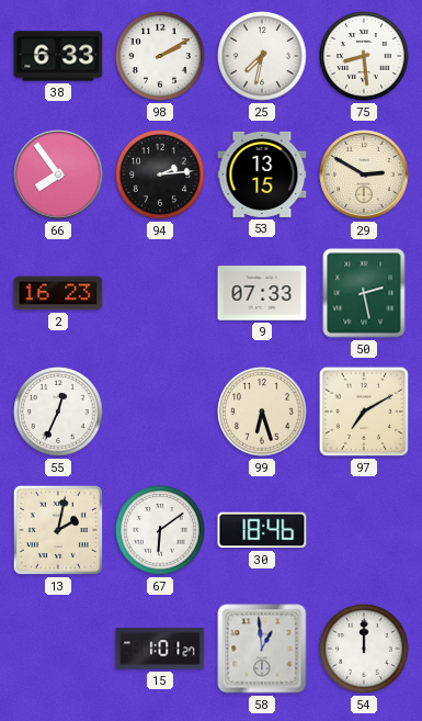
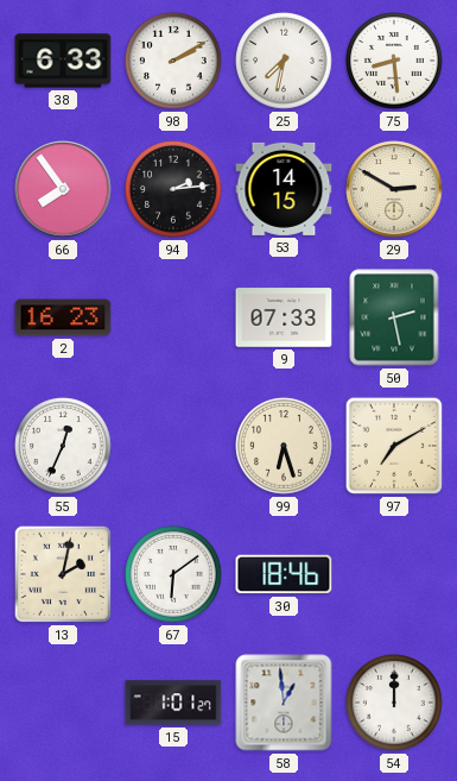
53: 13:15 -> 14:15
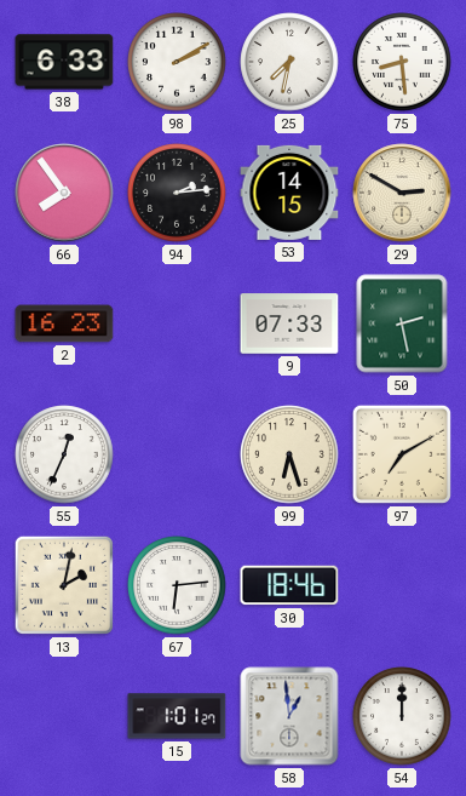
67: 6:09 -> 6:14
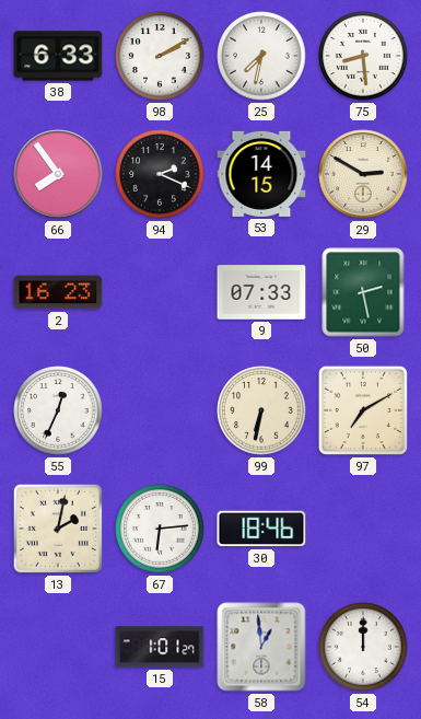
94: 2:14 -> 2:19
99: 6:27 -> 6:32
